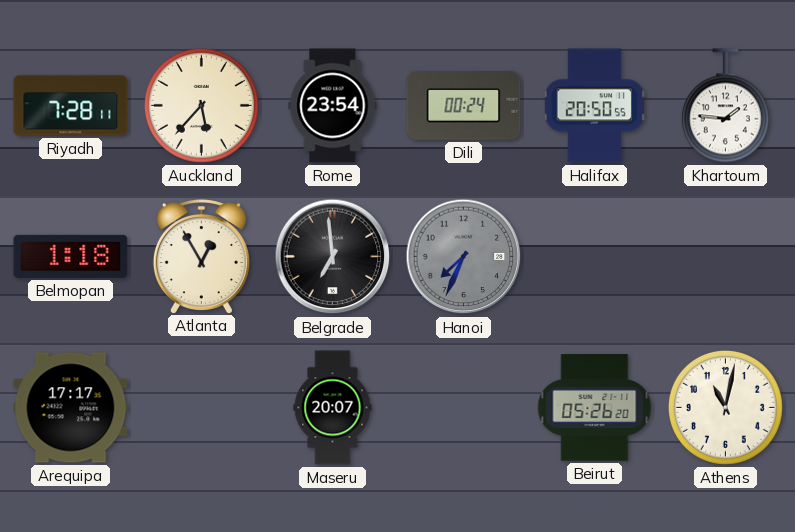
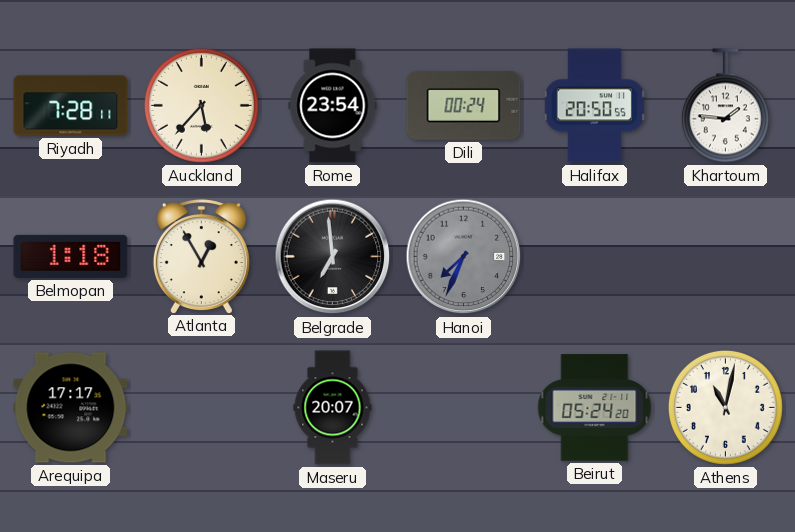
Beirut: 05:26 -> 05:24
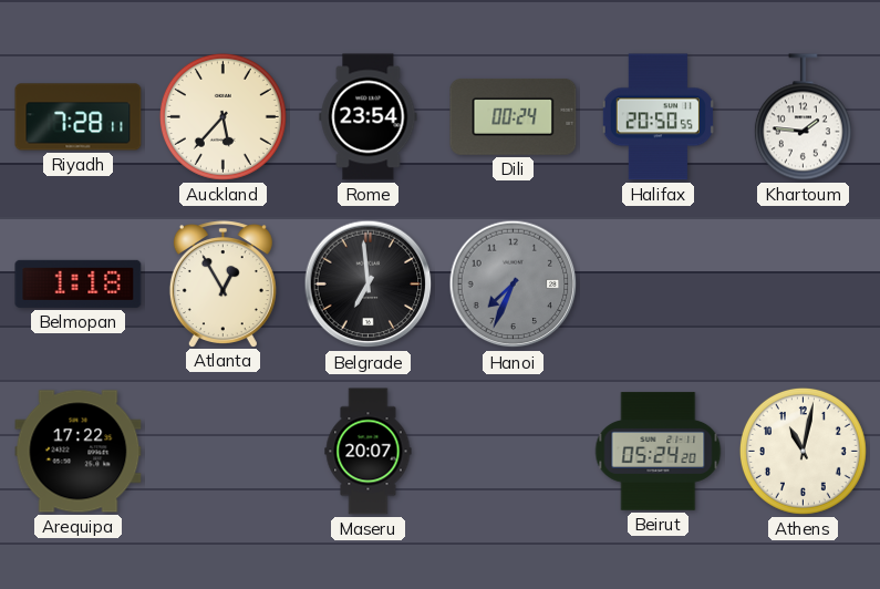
Arequipa: 17:17 -> 17:22
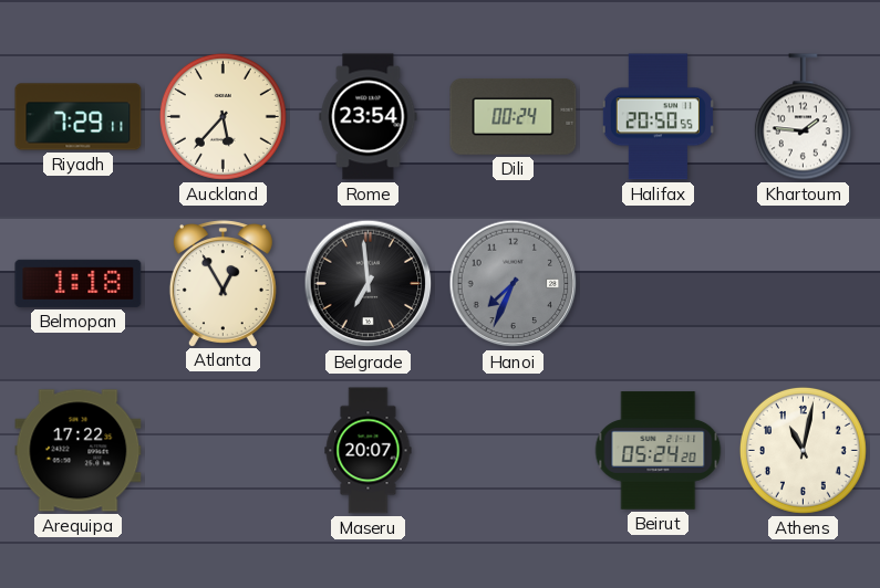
Riyadh: 7:28 -> 7:29
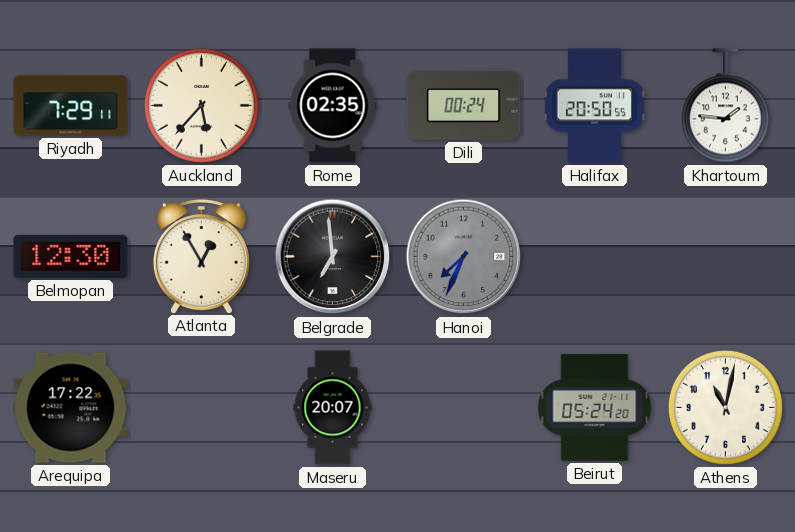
Rome: 23:54 -> 02:35
Belmopan: 1:18 -> 12:30
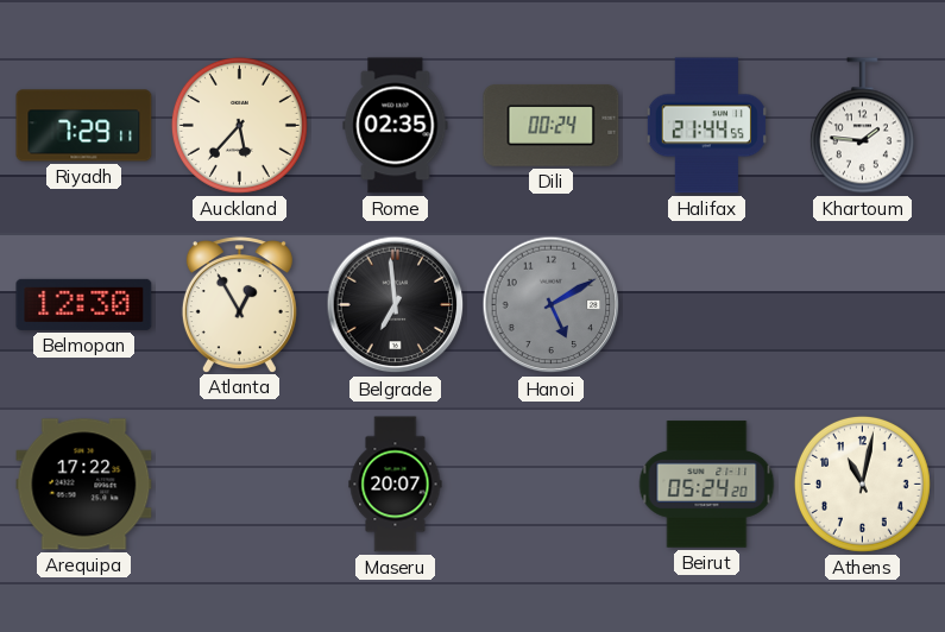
Halifax: 20:50 -> 21:44
Hanoi: 7:34 -> 5:10
